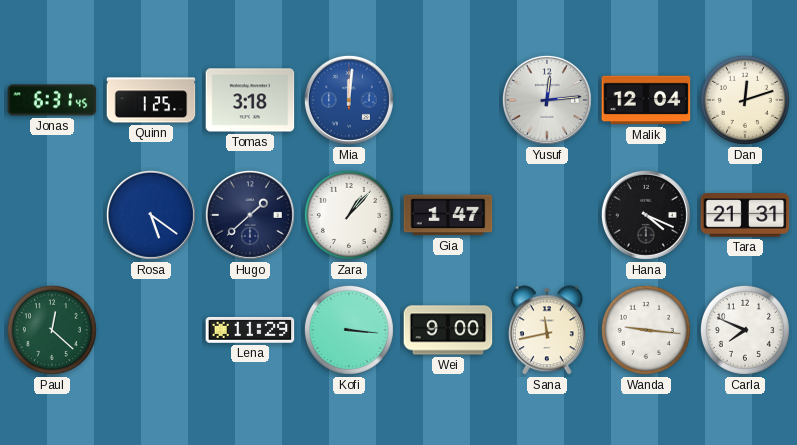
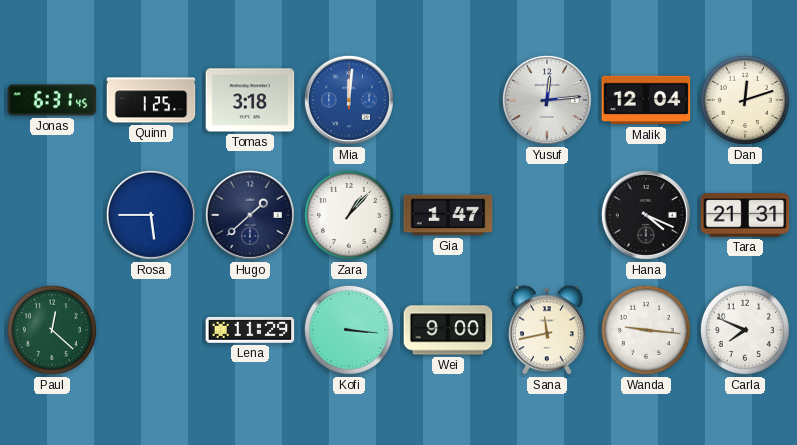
Rosa: 5:21 -> 5:45
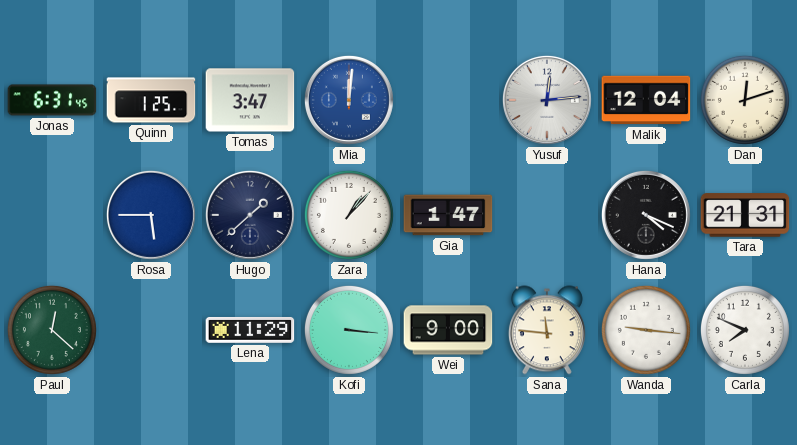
Tomas: 3:18 -> 3:47
Sana: 11:43 -> 11:46
